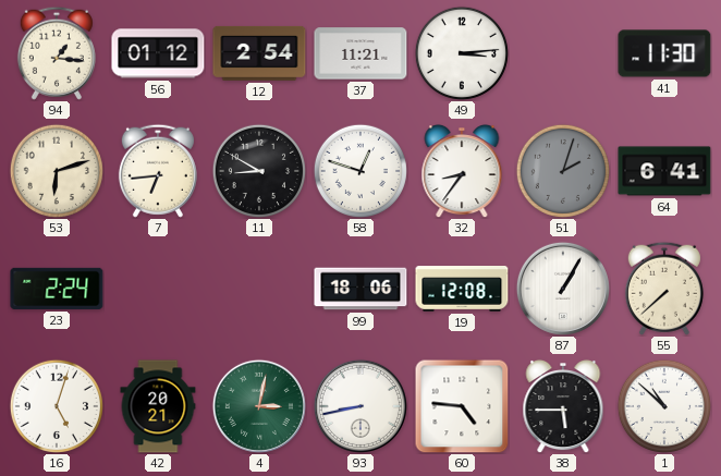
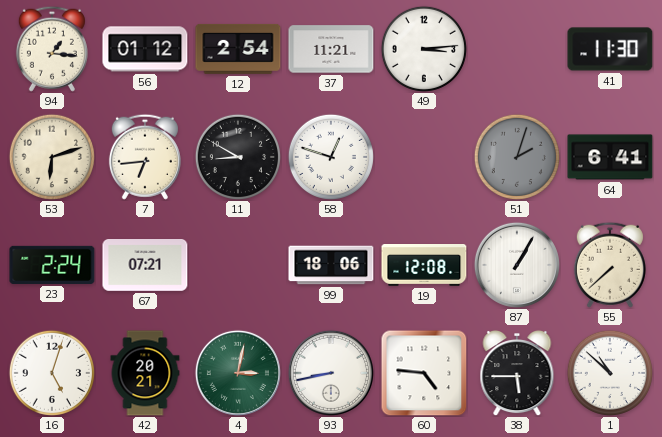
32: 8:36 -> none
67: none -> 07:21
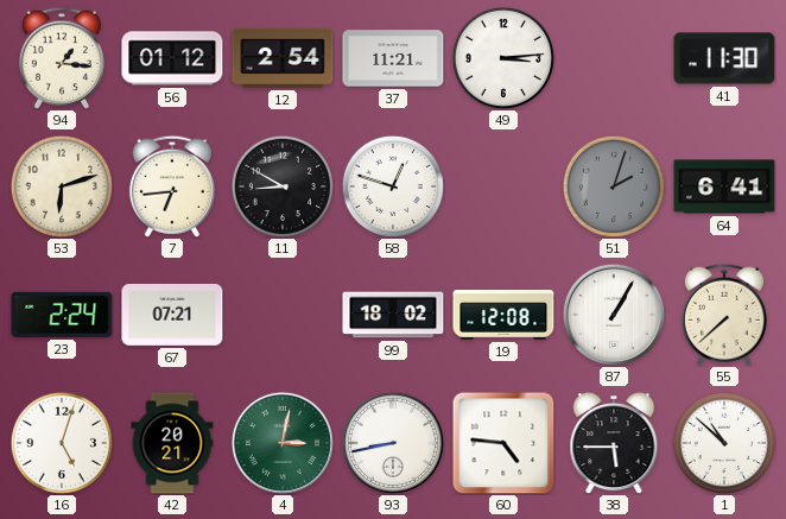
99: 18:06 -> 18:02
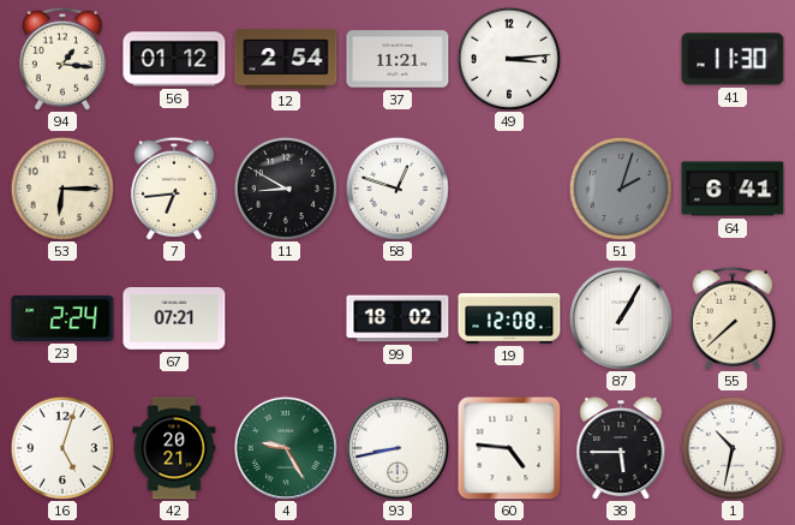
53: 6:12 -> 6:15
4: 3:02 -> 9:25
1: 10:52 -> 10:32
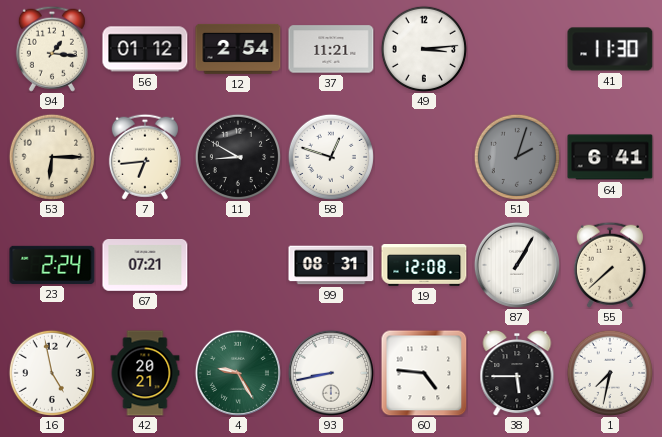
99: 18:02 -> 08:31
16: 5:03 -> 4:58
1: 10:32 -> 7:32
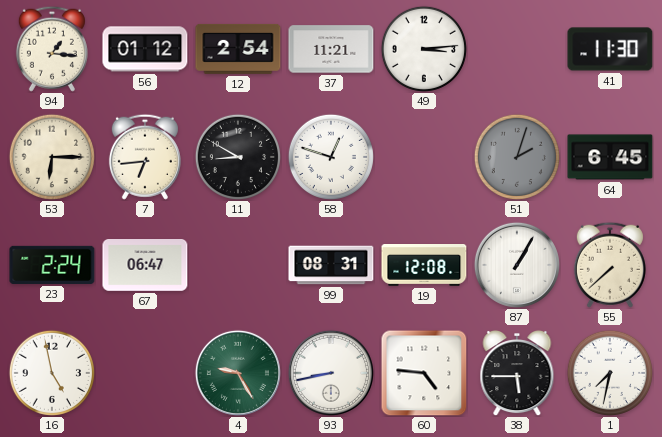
64: 6:41 -> 6:45
67: 07:21 -> 06:47
42: 20:21 -> none
